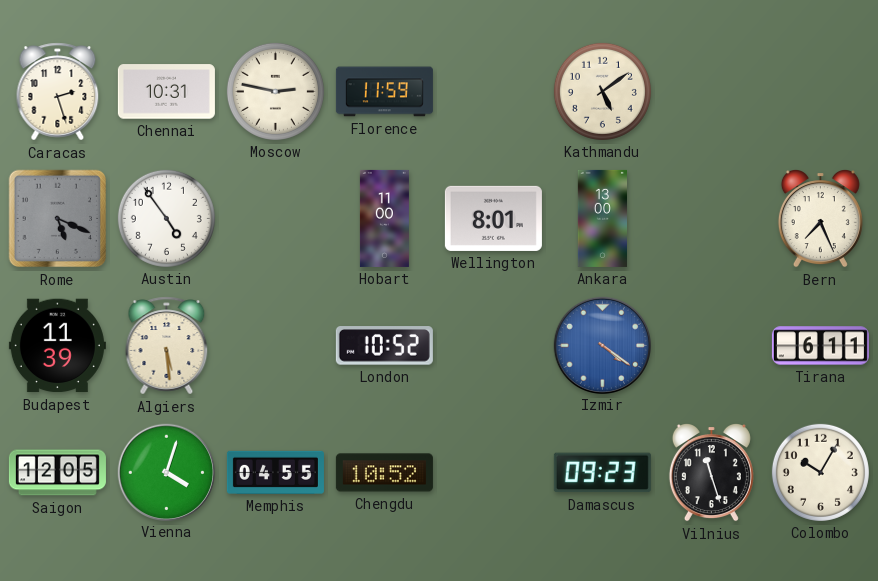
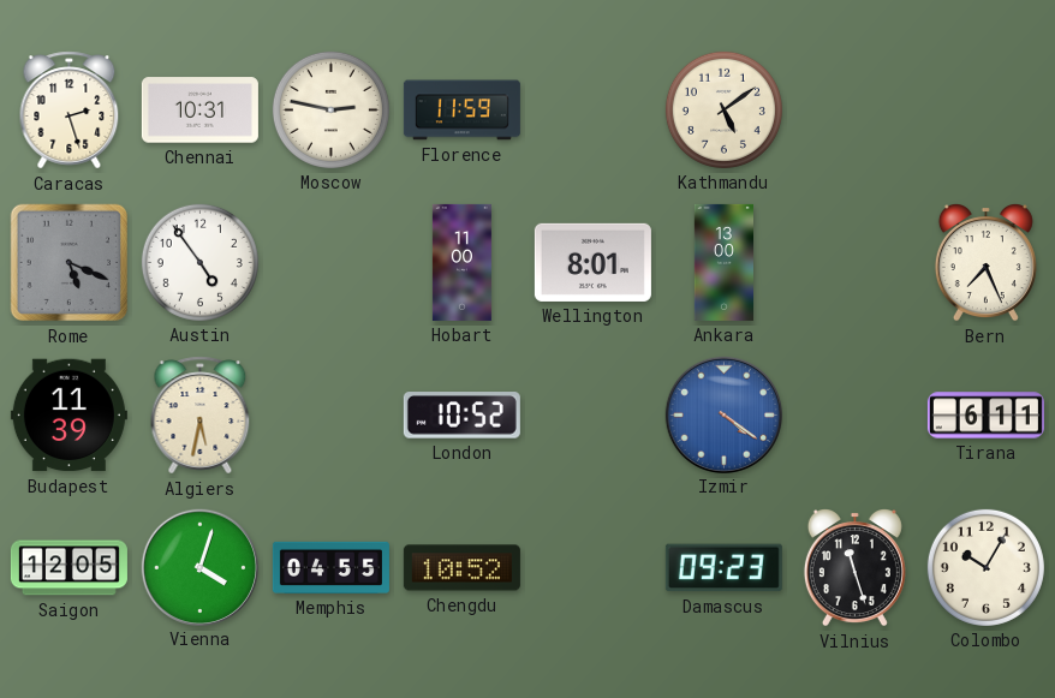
Algiers: 5:29 -> 5:32
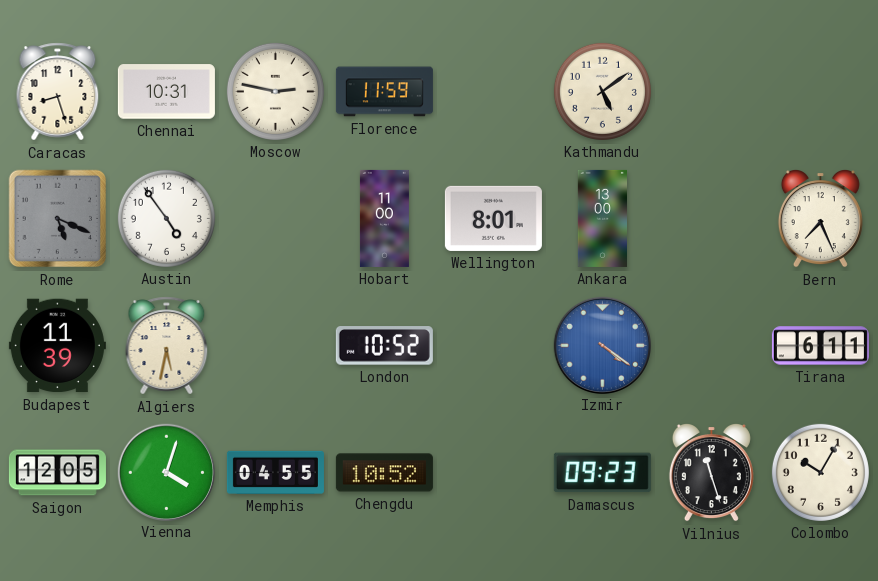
Caracas: 2:27 -> 8:27
